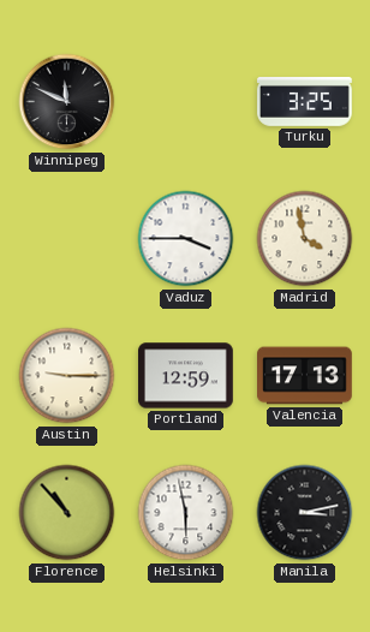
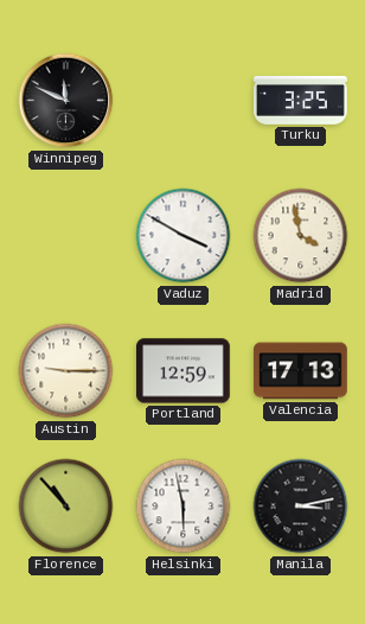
Vaduz: 3:45 -> 3:50
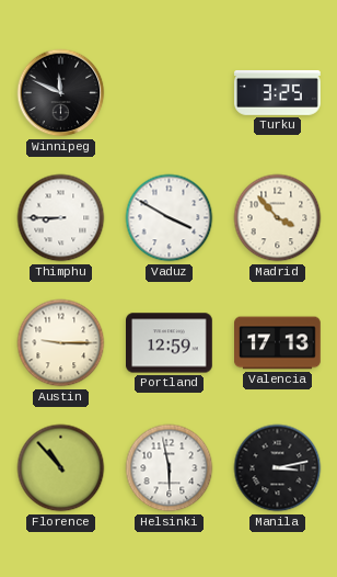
Thimphu: none -> 8:45
Madrid: 3:58 -> 3:53
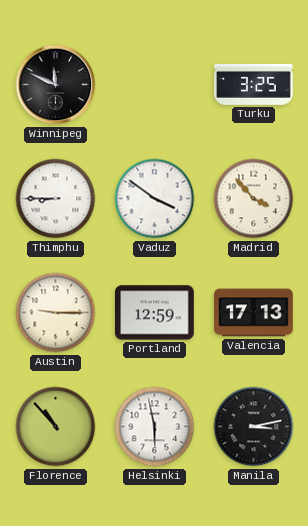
Vaduz: 3:50 -> 3:51
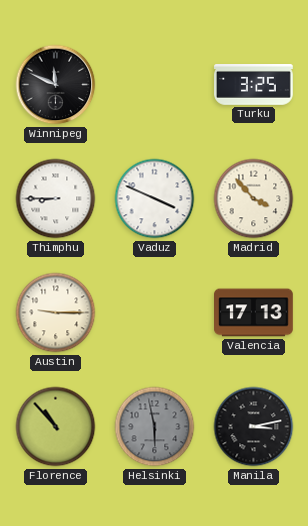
Vaduz: 3:51 -> 3:49
Portland: 12:59 -> none
Helsinki dial: white -> grey
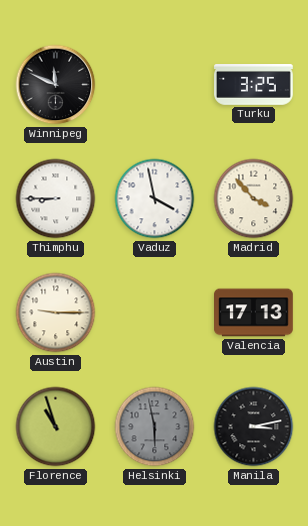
Vaduz: 3:49 -> 3:58
Florence: 10:53 -> 10:57
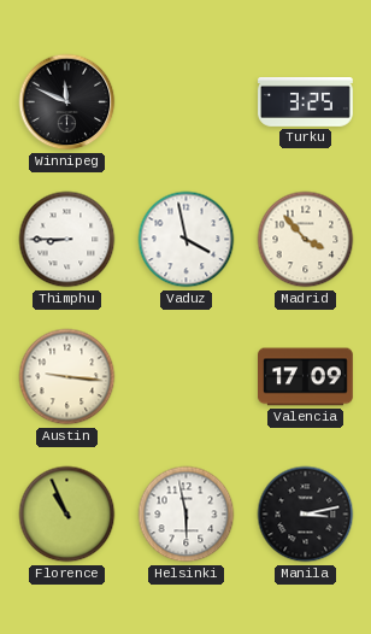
Austin: 9:15 -> 9:16
Valencia: 17:13 -> 17:09
Florence: 10:57 -> 10:56
Helsinki dial: grey -> white
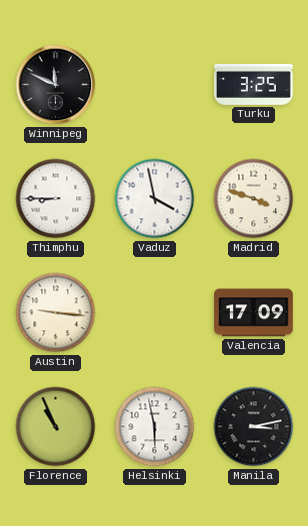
Madrid: 3:53 -> 3:48
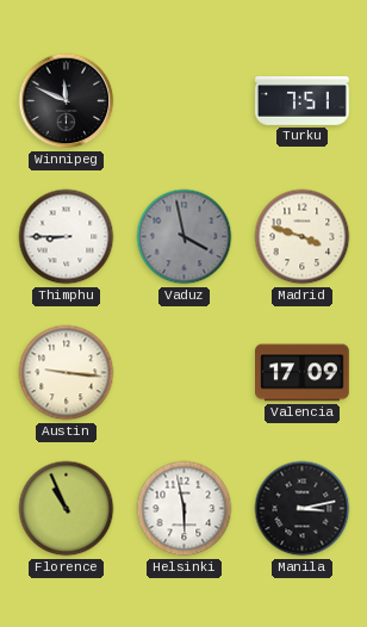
Turku: 3:25 -> 7:51
Vaduz dial: white -> grey
